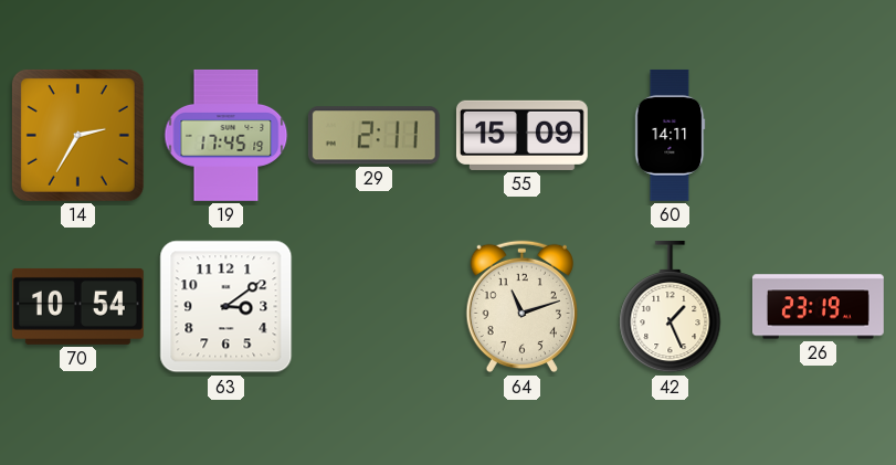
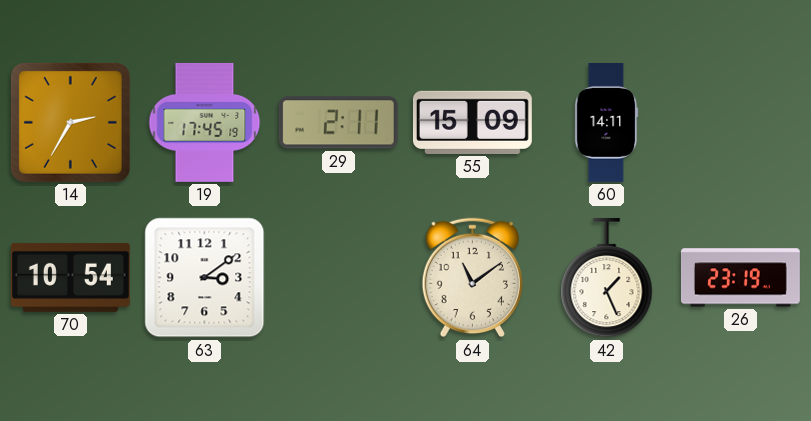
64: 11:12 -> 11:09
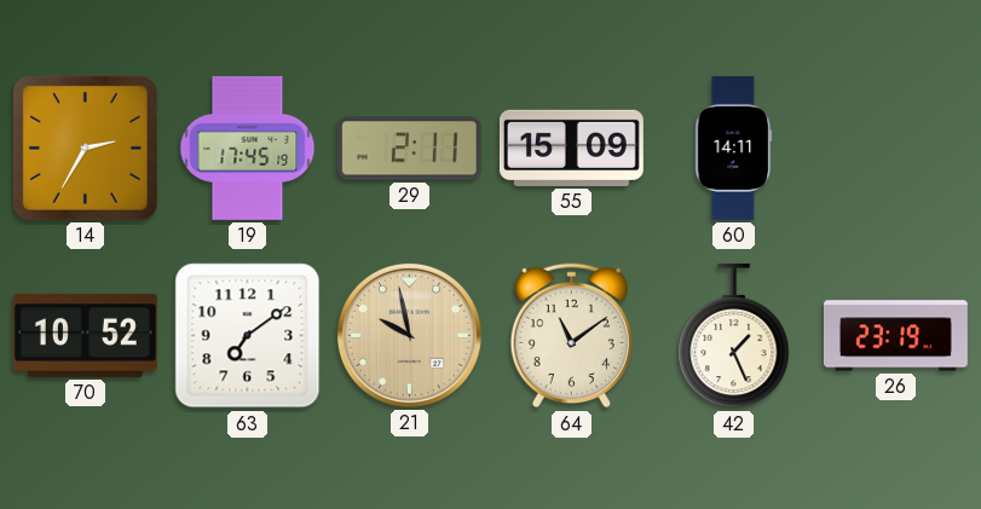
70: 10:54 -> 10:52
63: 3:09 -> 7:09
21: none -> 9:58
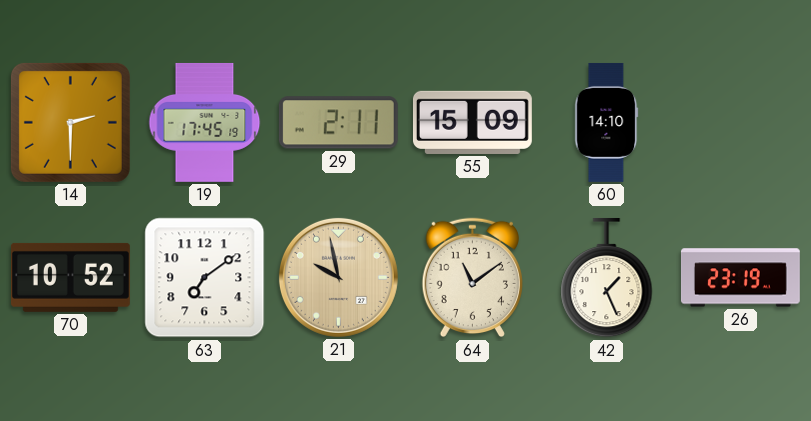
14: 2:35 -> 2:30
60: 14:11 -> 14:10
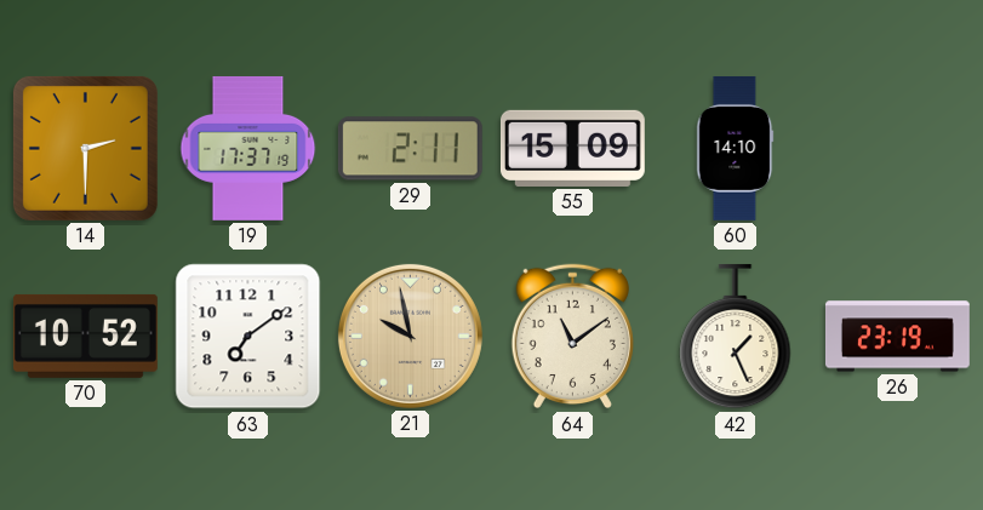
19: 17:45 -> 17:37
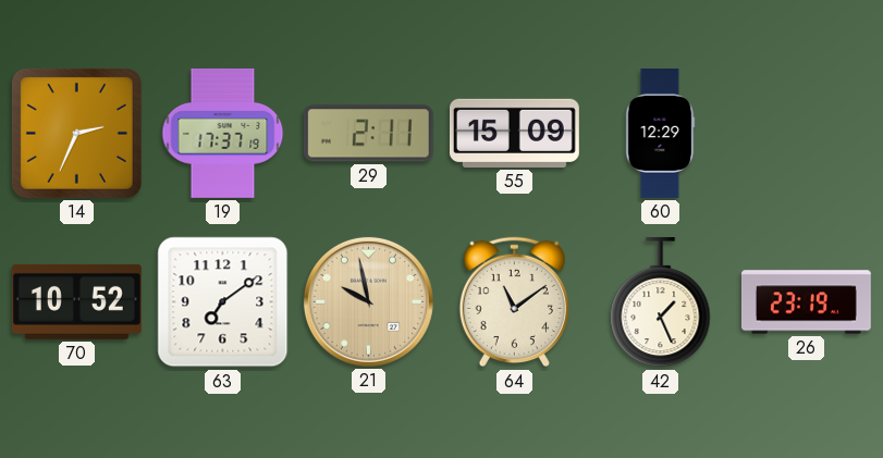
14: 2:30 -> 2:34
60: 14:10 -> 12:29
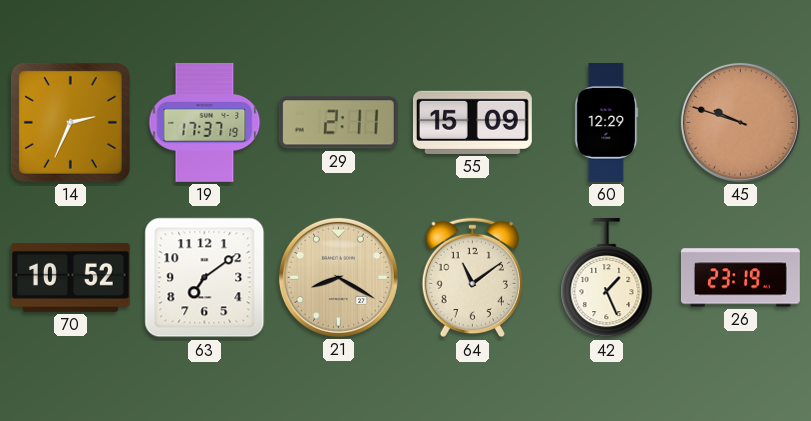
45: none -> 9:48
21: 9:58 -> 8:20
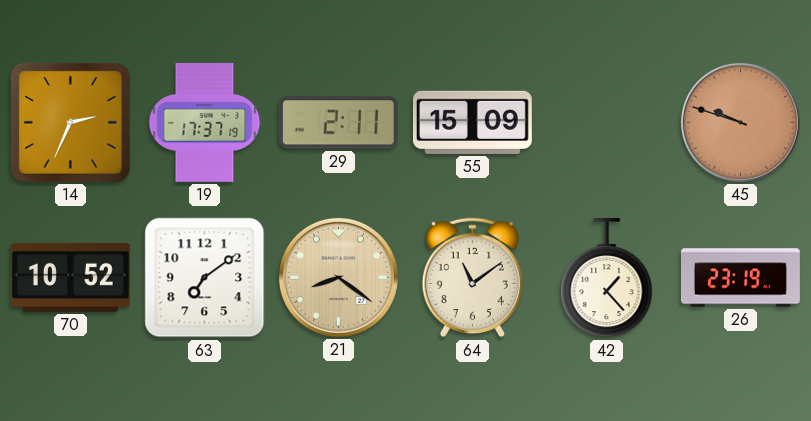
60: 12:29 -> none
21: 8:20 -> 8:21
42: 1:26 -> 1:23
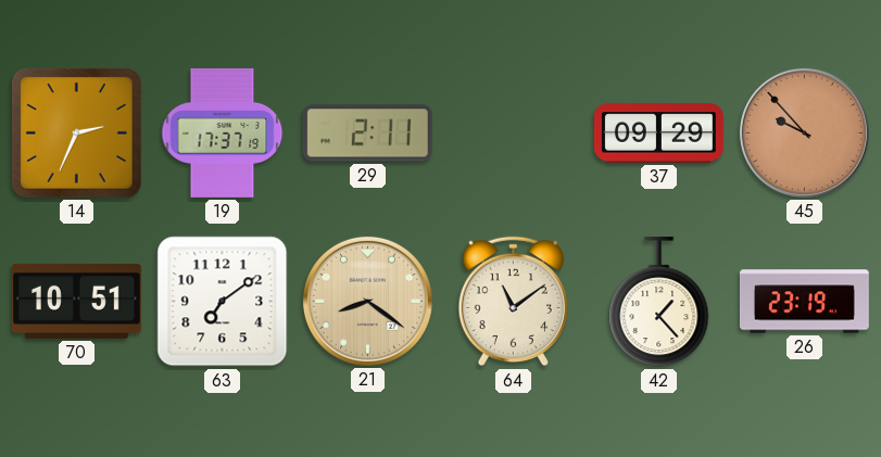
55: 15:09 -> none
37: none -> 09:29
45: 9:48 -> 9:53
70: 10:52 -> 10:51
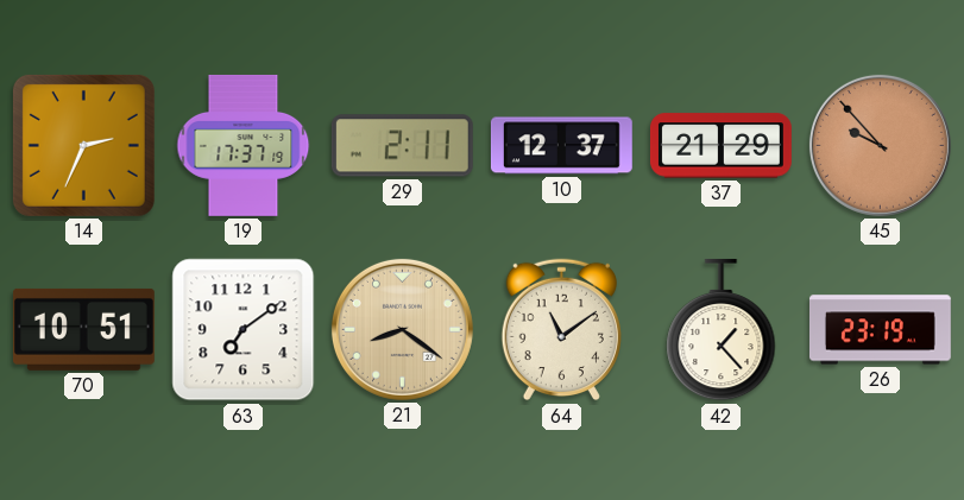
10: none -> 12:37
37: 09:29 -> 21:29
